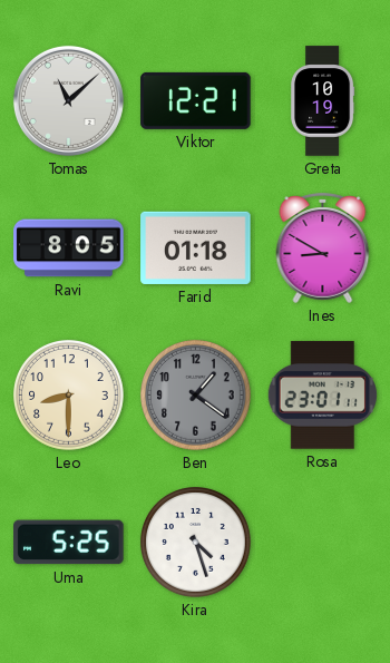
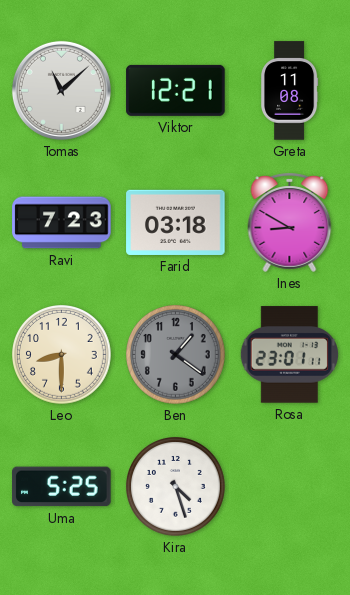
Greta: 10:19 -> 11:08
Ravi: 8:05 -> 7:23
Farid: 01:18 -> 03:18
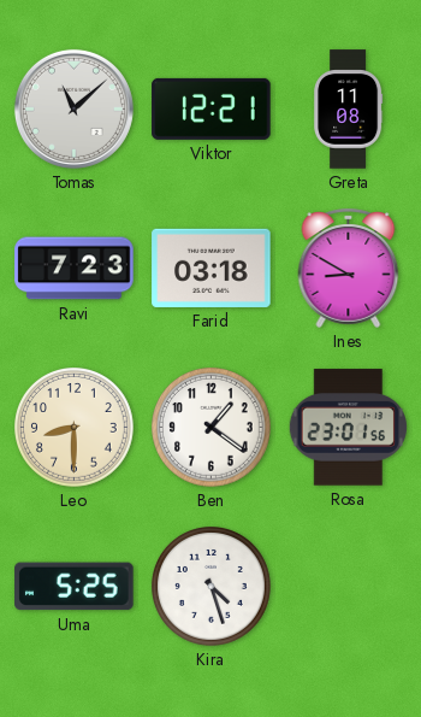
Ben dial: grey -> white
Rosa: 23:01:11 -> 23:01:56
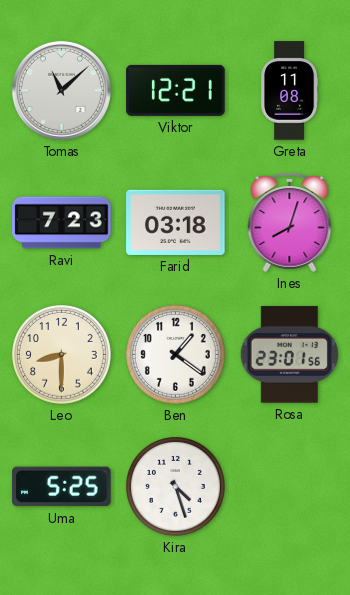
Ines: 8:50 -> 8:03
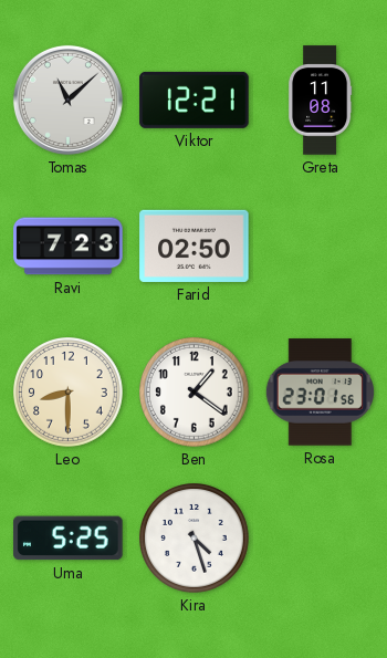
Farid: 03:18 -> 02:50
Ines: 8:03 -> none
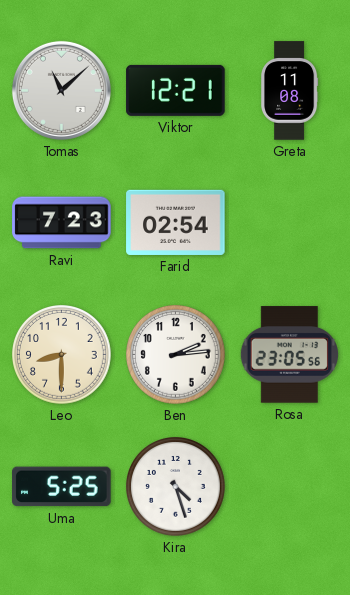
Farid: 02:50 -> 02:54
Ben: 1:21 -> 2:14
Rosa: 23:01 -> 23:05
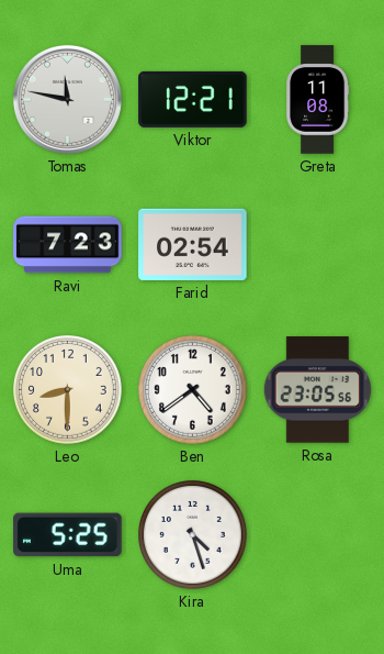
Tomas: 11:08 -> 11:47
Ben: 2:14 -> 4:39
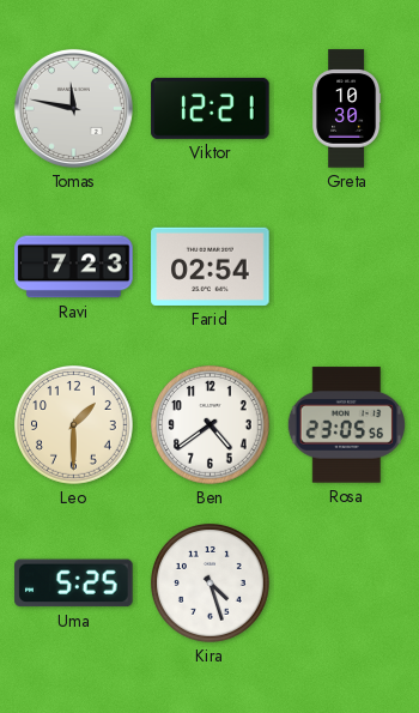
Greta: 11:08 -> 10:30
Leo: 8:30 -> 1:30
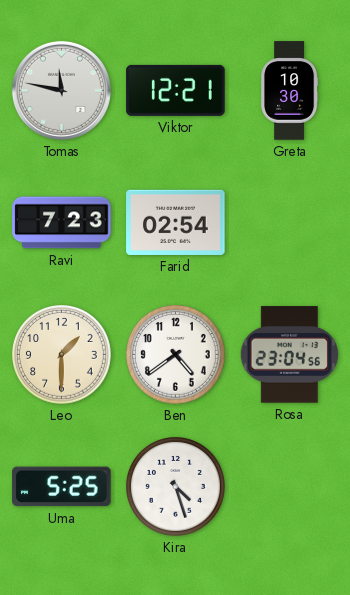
Rosa: 23:05 -> 23:04
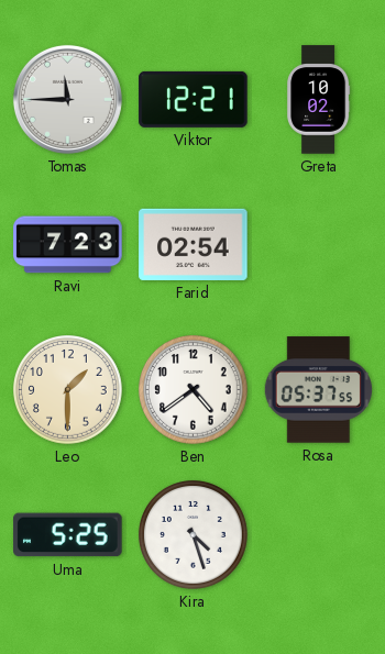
Tomas: 11:47 -> 11:45
Greta: 10:30 -> 10:02
Rosa: 23:04 -> 05:37
